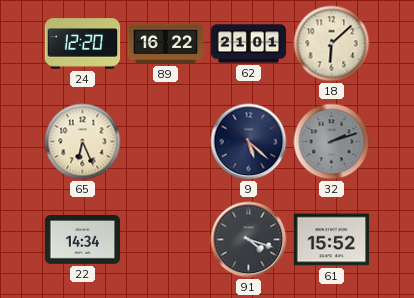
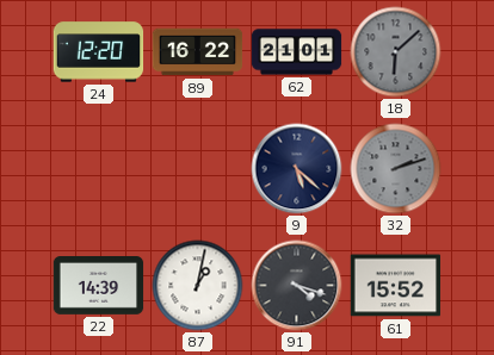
18 dial: cream -> grey
65: 6:26 -> none
22: 14:34 -> 14:39
87: none -> 1:02
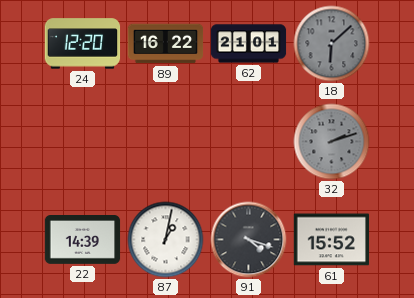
9: 5:22 -> none
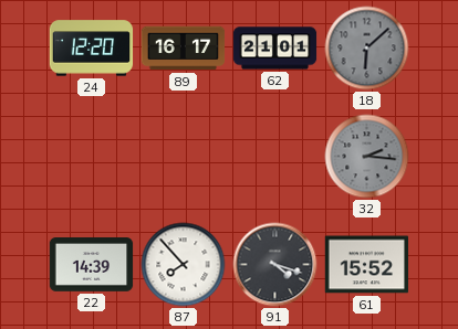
89: 16:22 -> 16:17
32: 2:12 -> 2:16
87: 1:02 -> 7:53
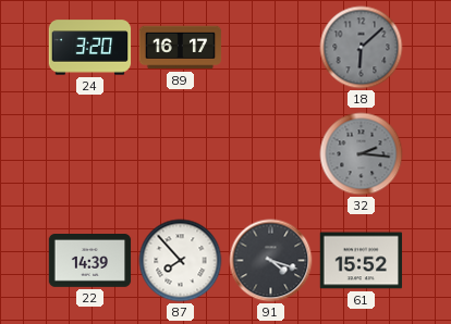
24: 12:20 -> 3:20
62: 21:01 -> none
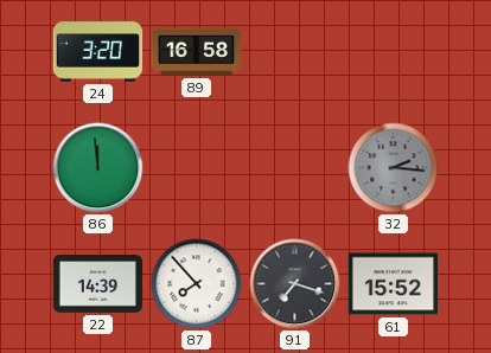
89: 16:17 -> 16:58
18: 6:08 -> none
86: none -> 11:59
91: 4:18 -> 7:18
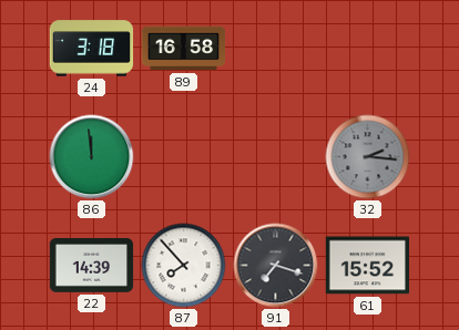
24: 3:20 -> 3:18
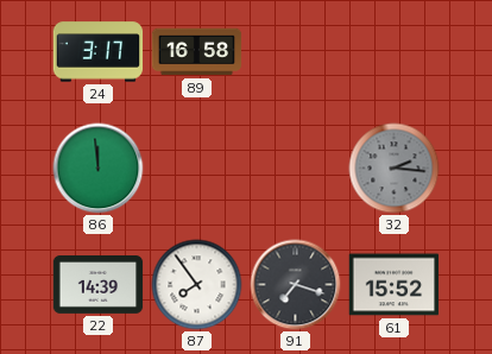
24: 3:18 -> 3:17
87: 7:53 -> 7:54
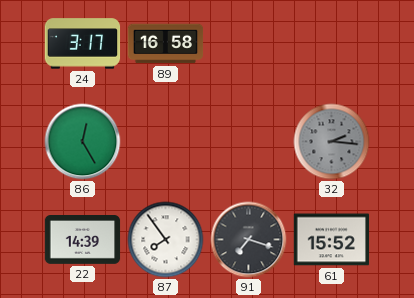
86: 11:59 -> 12:25
